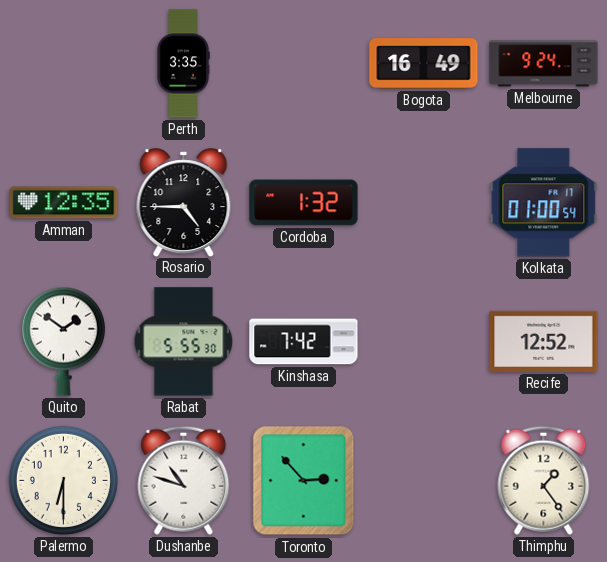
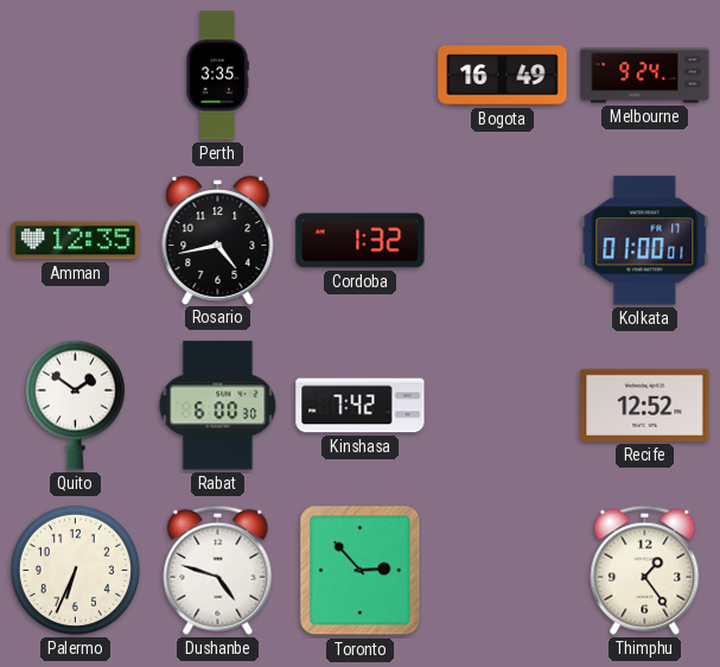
Rosario: 4:45 -> 4:43
Kolkata: 01:00:54 -> 01:00:01
Rabat: 5:55 -> 6:00
Palermo: 6:30 -> 6:34
Dushanbe: 10:48 -> 4:48
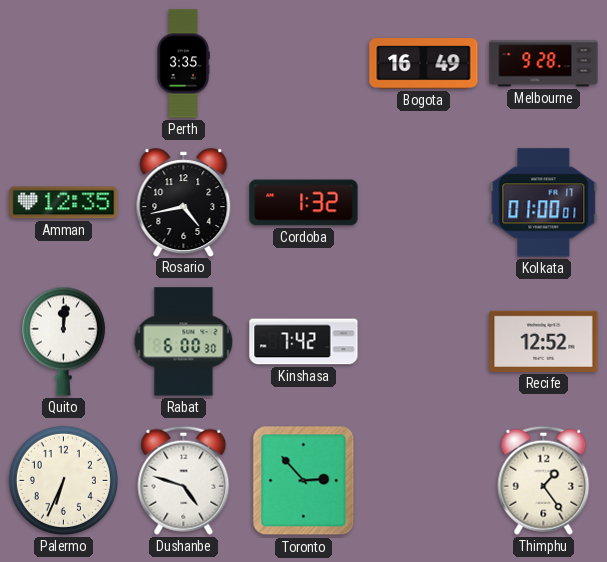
Melbourne: 9:24 -> 9:28
Quito: 1:51 -> 12:01
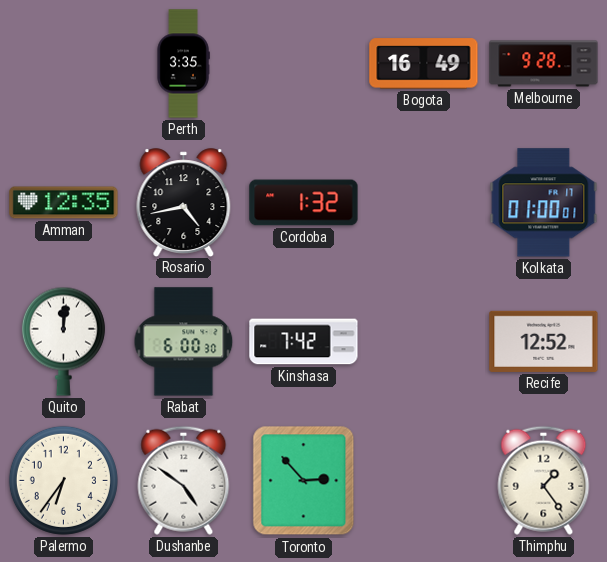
Palermo: 6:34 -> 6:36
Dushanbe: 4:48 -> 4:51
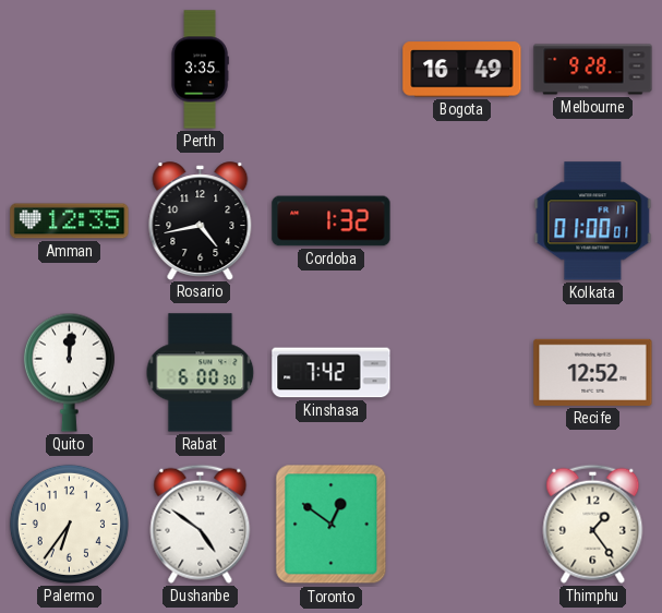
Toronto: 2:53 -> 12:51
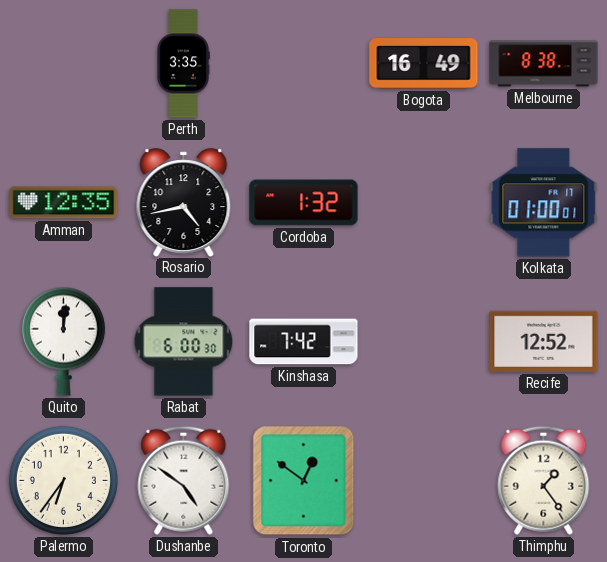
Melbourne: 9:28 -> 8:38
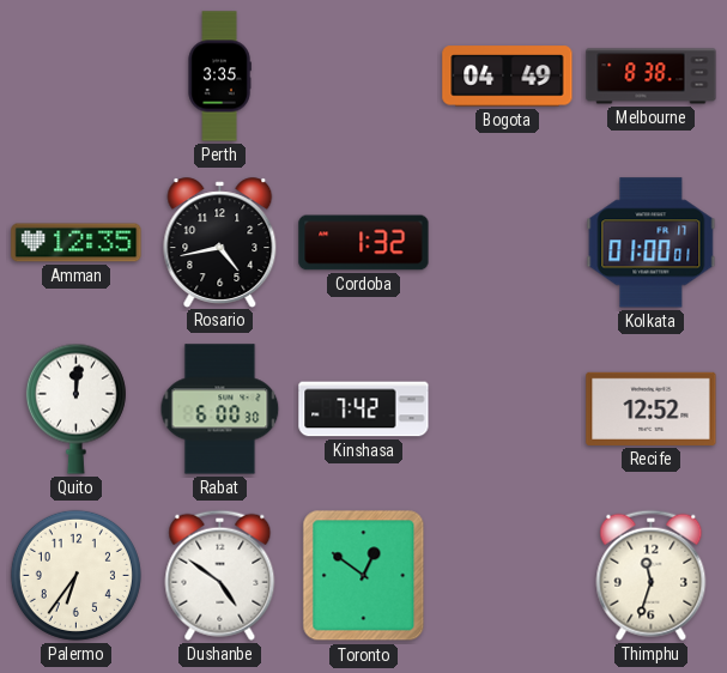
Bogota: 16:49 -> 04:49
Thimphu: 1:24 -> 11:33
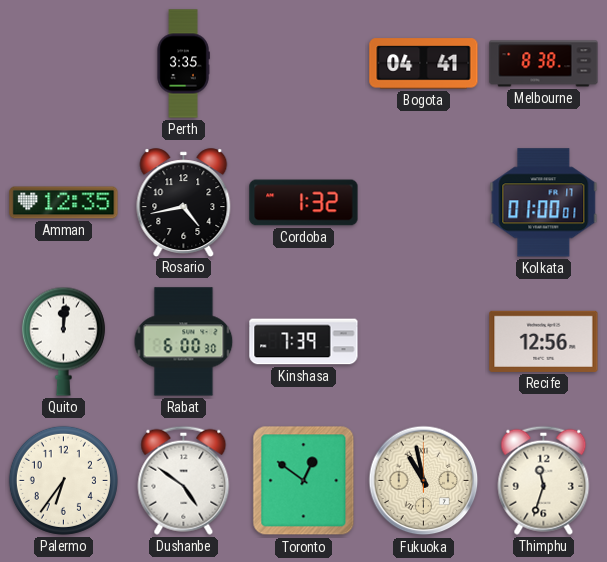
Bogota: 04:49 -> 04:41
Kinshasa: 7:42 -> 7:39
Recife: 12:52 -> 12:56
Fukuoka: none -> 10:58
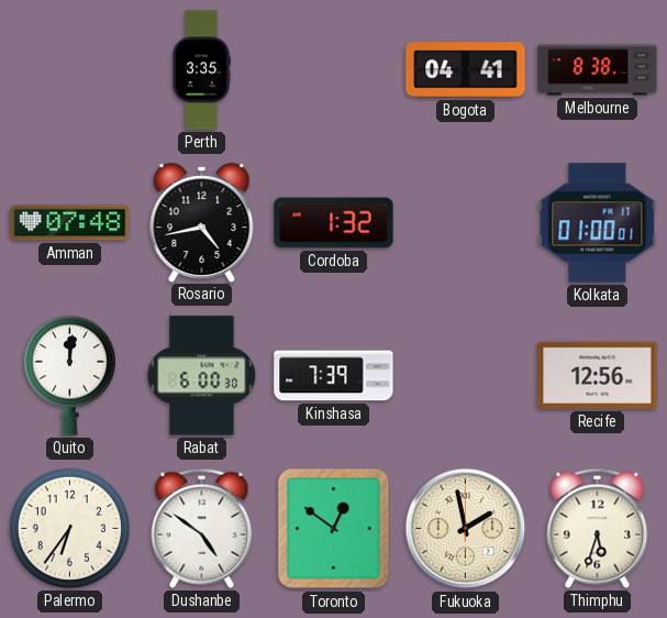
Amman: 12:35 -> 07:48
Fukuoka: 10:58 -> 1:58
Thimphu: 11:33 -> 5:33
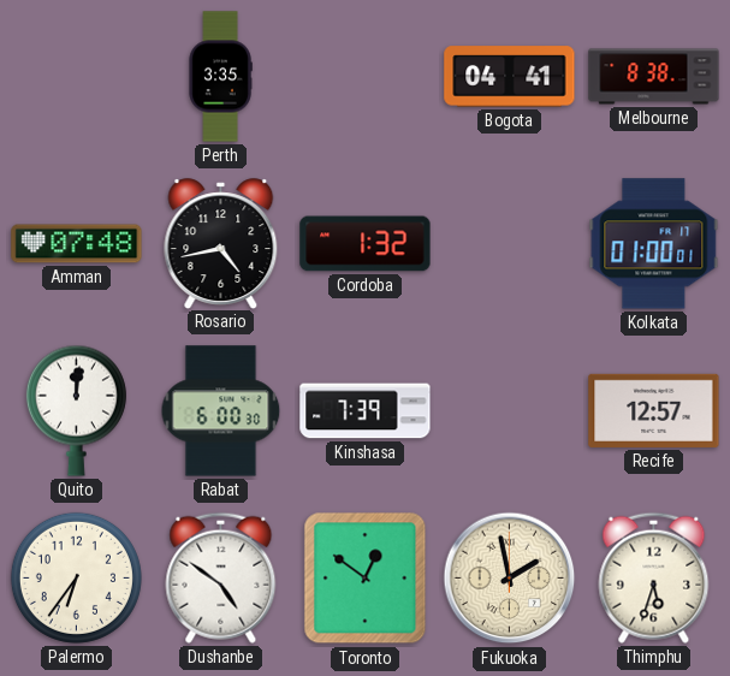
Recife: 12:56 -> 12:57
